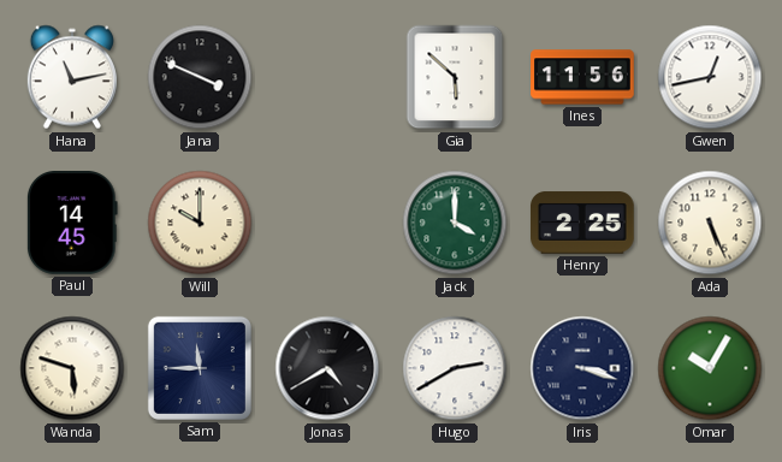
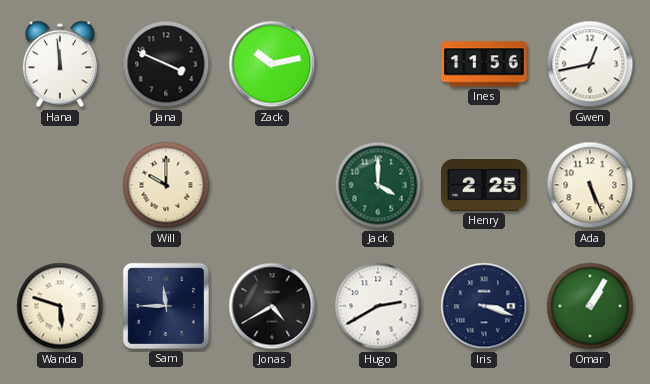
Hana: 11:13 -> 11:59
Zack: none -> 10:13
Gia: 5:52 -> none
Paul: 14:45 -> none
Omar: 10:05 -> 1:05
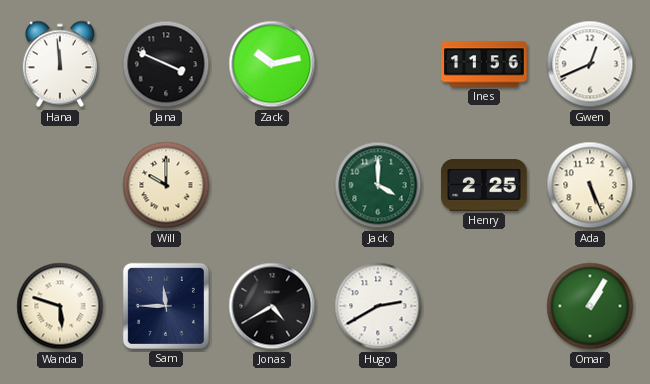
Gwen: 12:43 -> 12:41
Iris: 3:18 -> none
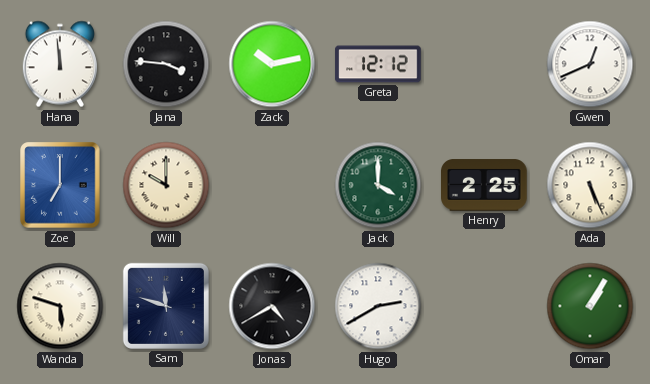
Jana: 3:49 -> 3:46
Greta: none -> 12:12
Ines: 11:56 -> none
Zoe: none -> 7:00
Sam: 11:45 -> 11:48
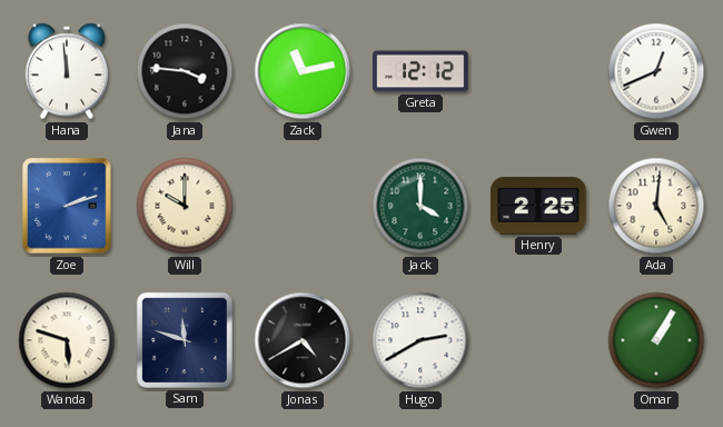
Zack: 10:13 -> 11:13
Zoe: 7:00 -> 2:12
Ada: 5:26 -> 5:01
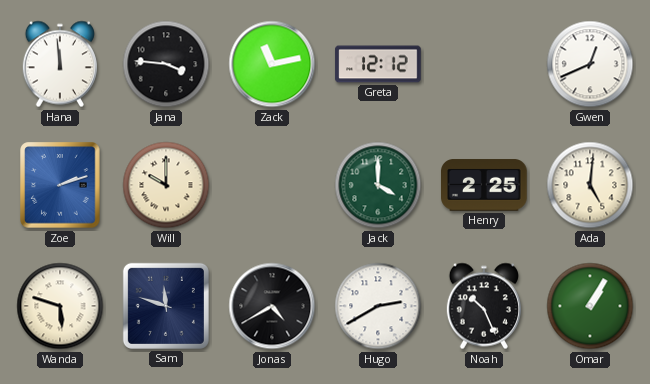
Noah: none -> 10:26
